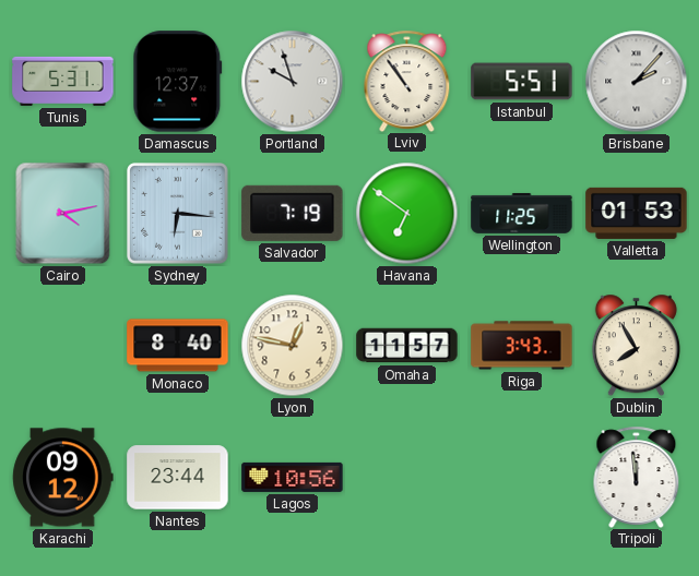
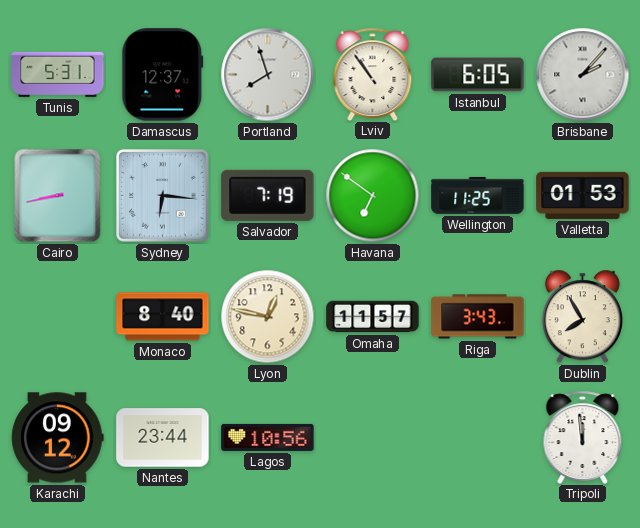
Portland: 9:57 -> 7:57
Istanbul: 5:51 -> 6:05
Cairo: 4:13 -> 8:43
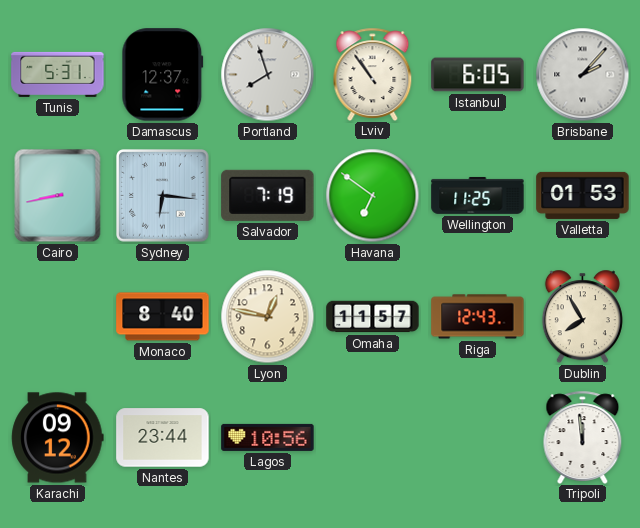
Riga: 3:43 -> 12:43
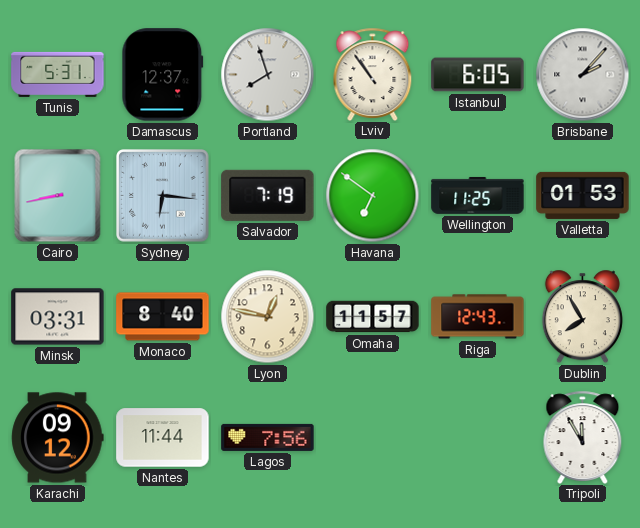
Minsk: none -> 03:31
Nantes: 23:44 -> 11:44
Lagos: 10:56 -> 7:56
Tripoli: 11:59 -> 11:55
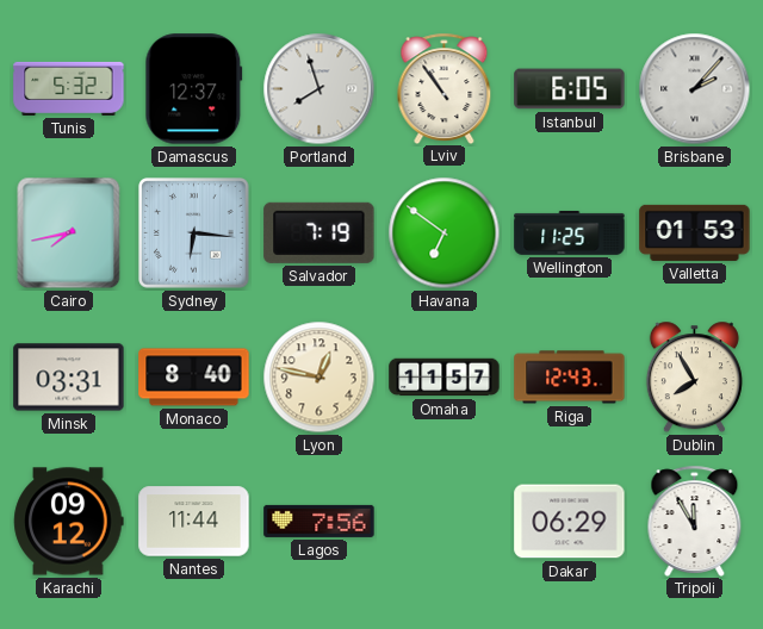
Tunis: 5:31 -> 5:32
Cairo: 8:43 -> 7:43
Dakar: none -> 06:29
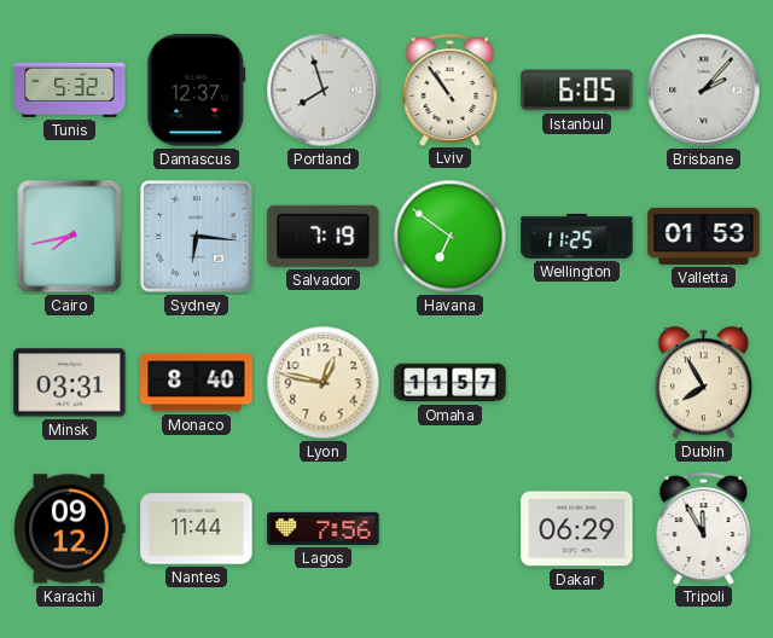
Riga: 12:43 -> none
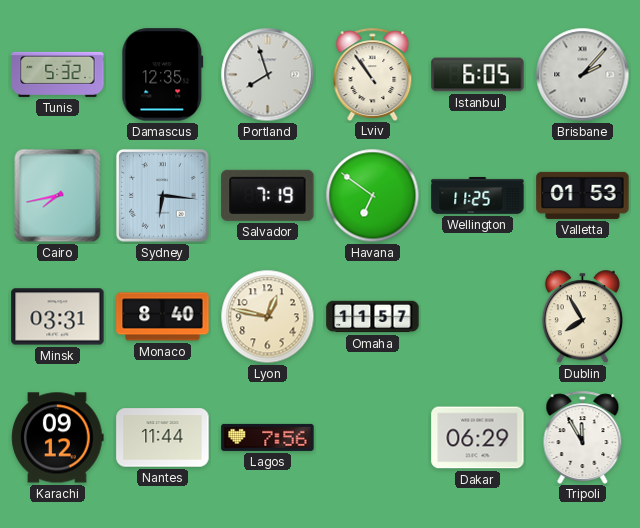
Damascus: 12:37 -> 12:35
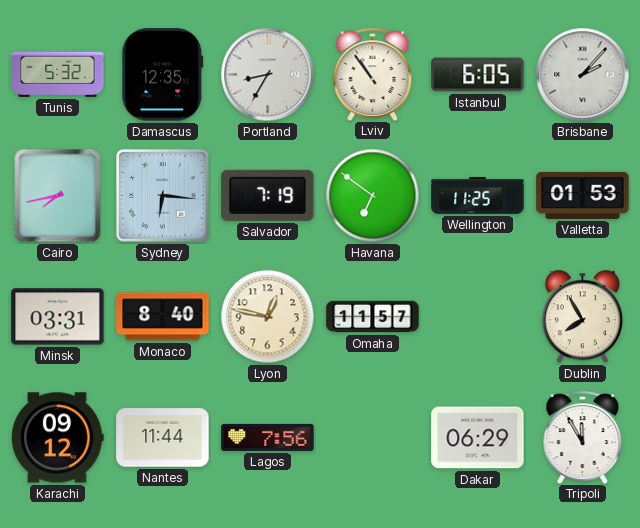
Portland: 7:57 -> 8:35
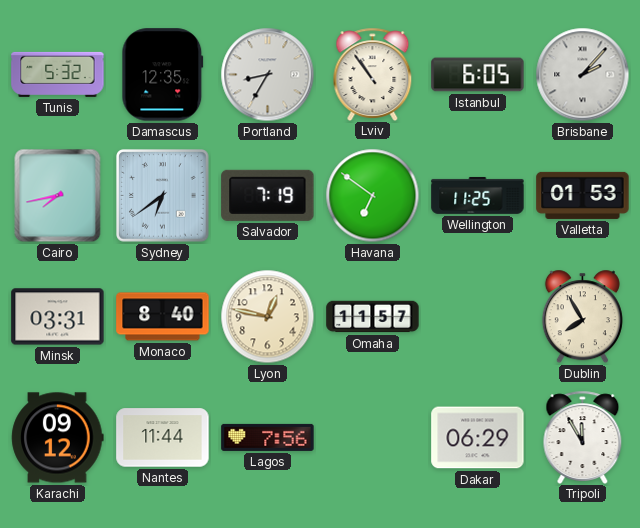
Sydney: 6:16 -> 6:39
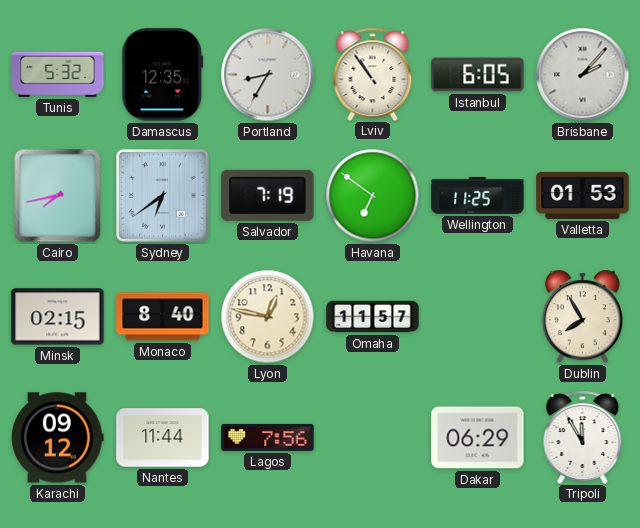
Minsk: 03:31 -> 02:15
